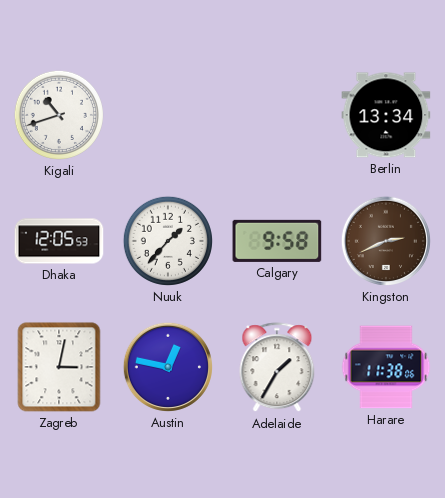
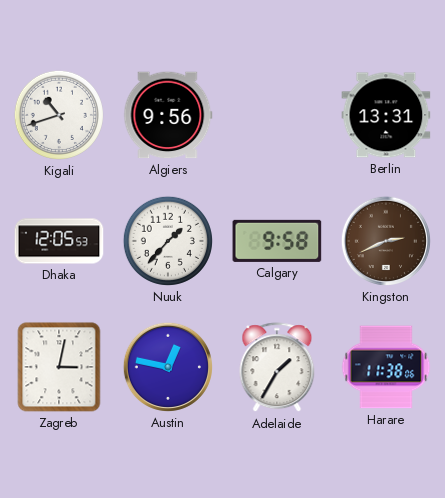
Algiers: none -> 9:56
Berlin: 13:34 -> 13:31
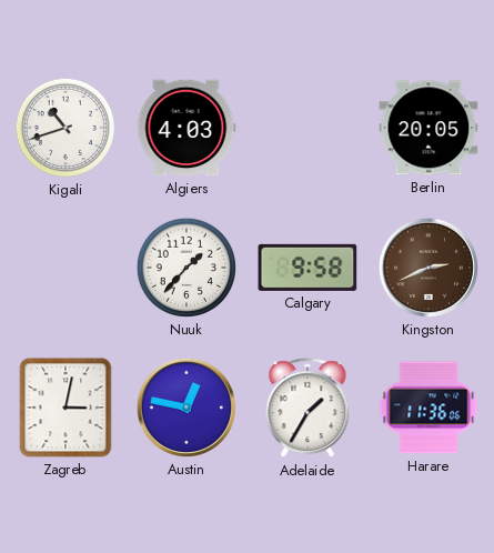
Algiers: 9:56 -> 4:03
Berlin: 13:31 -> 20:05
Dhaka: 12:05 -> none
Harare: 11:38 -> 11:36
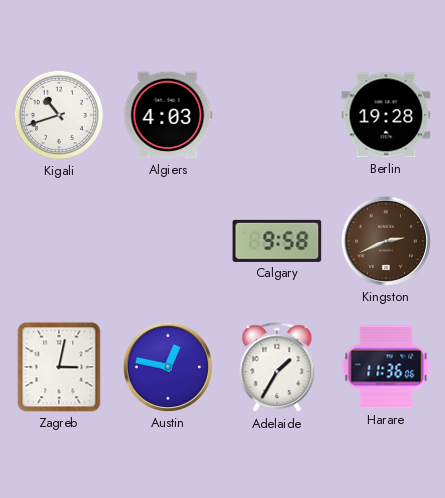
Berlin: 20:05 -> 19:28
Nuuk: 1:37 -> none
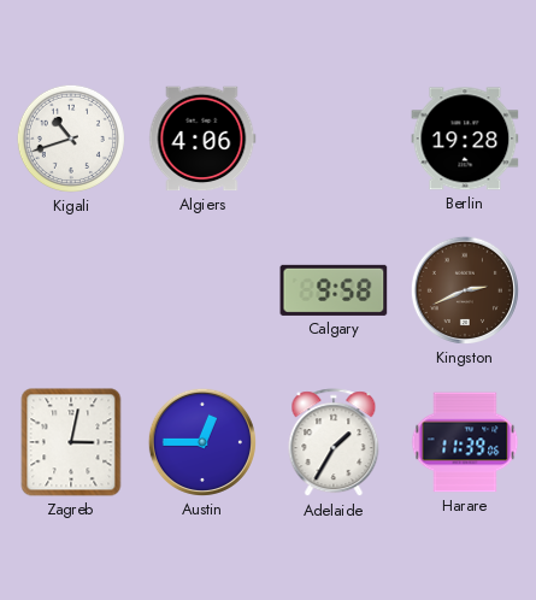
Algiers: 4:03 -> 4:06
Austin: 12:47 -> 12:45
Harare: 11:36 -> 11:39
